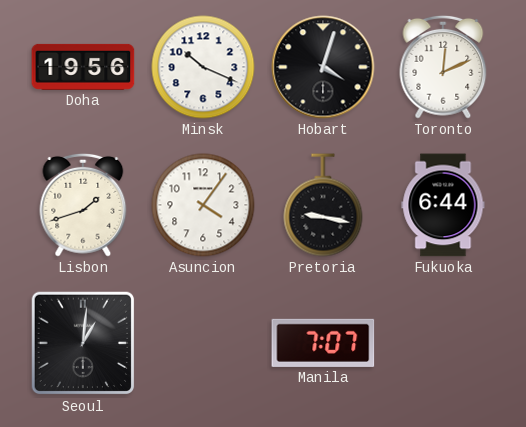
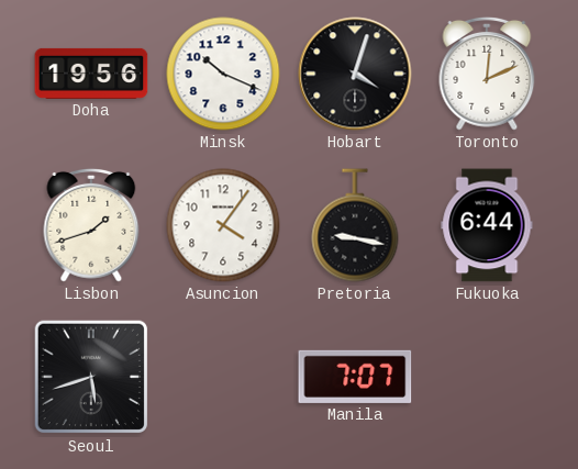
Seoul: 1:01 -> 5:42
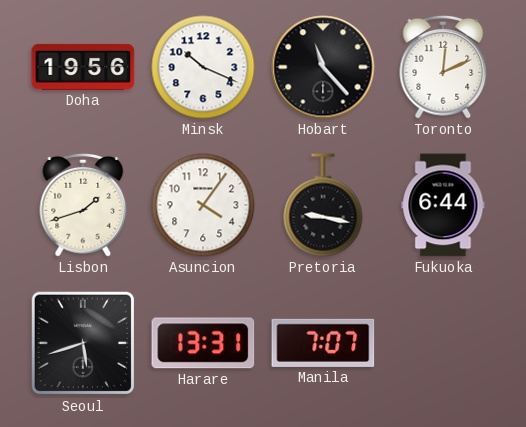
Hobart: 4:03 -> 11:23
Harare: none -> 13:31
